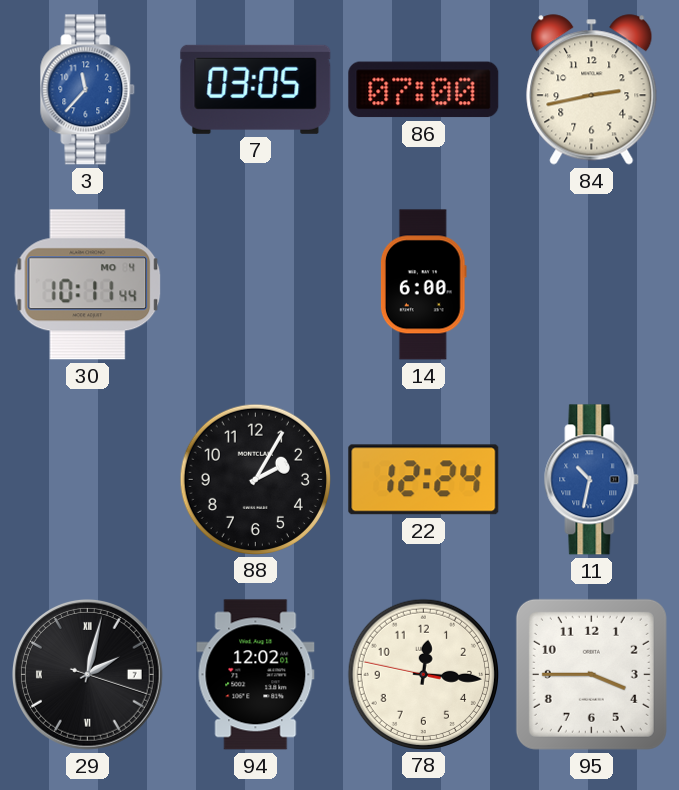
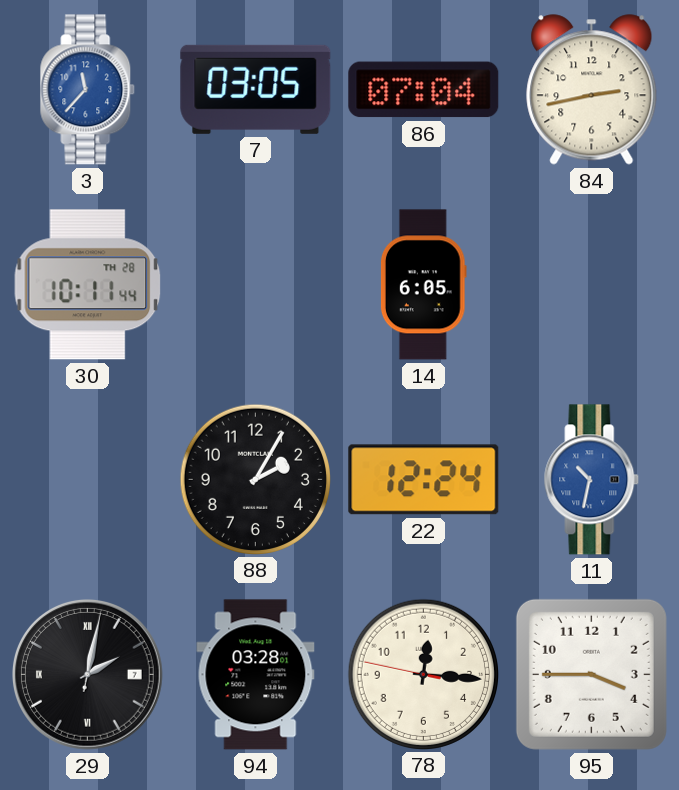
86: 07:00 -> 07:04
30 date: MO 4 -> TH 28
14: 6:00 -> 6:05
29: 2:02:18 -> 2:02:02
94: 12:02 -> 03:28
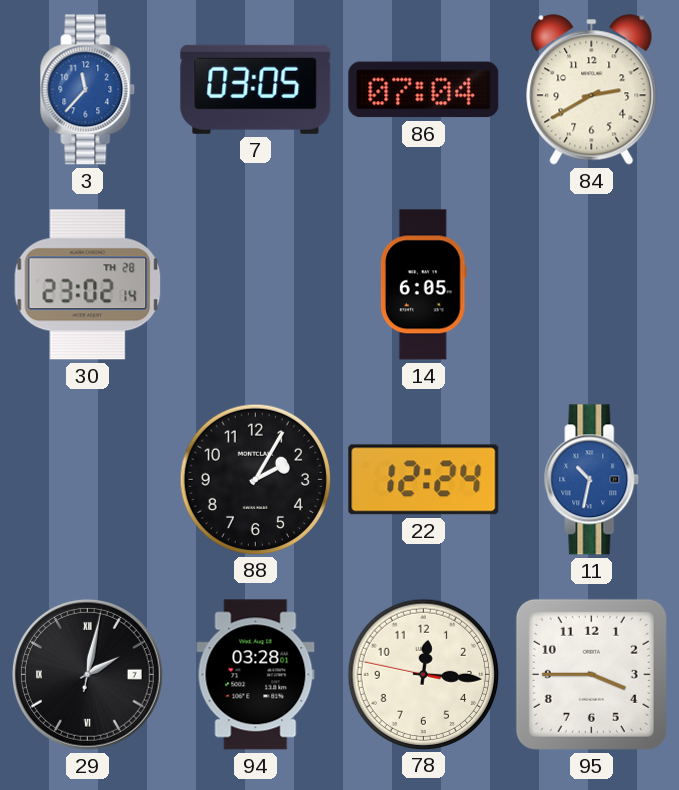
84: 2:43 -> 2:40
30: 10:11 -> 23:02
